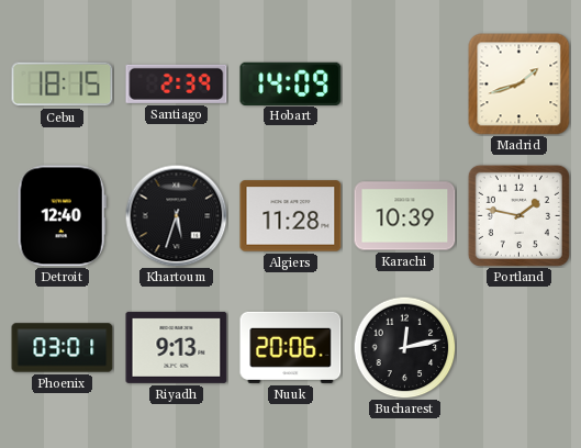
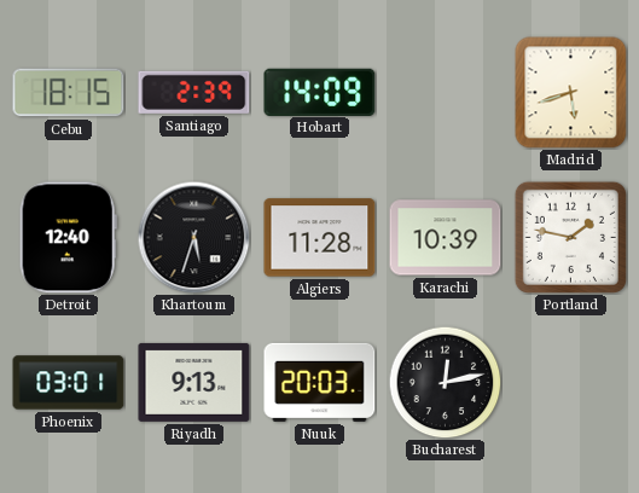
Madrid: 1:42 -> 5:42
Nuuk: 20:06 -> 20:03
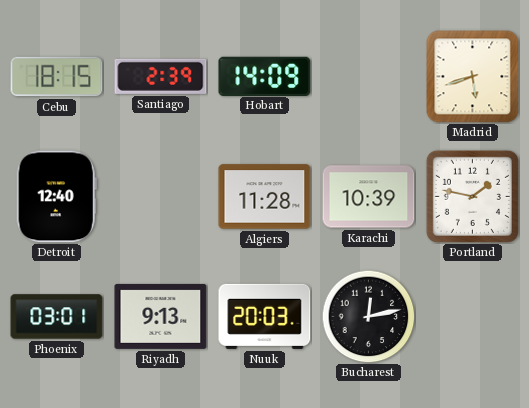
Khartoum: 5:33 -> none
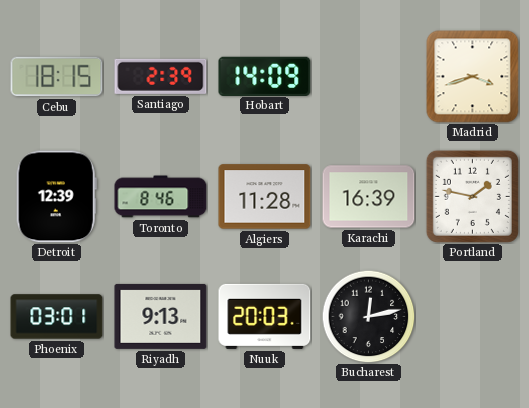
Madrid: 5:42 -> 3:42
Detroit: 12:40 -> 12:39
Toronto: none -> 8:46
Karachi: 10:39 -> 16:39
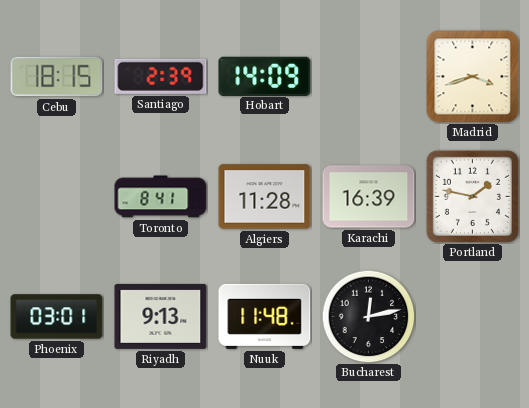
Detroit: 12:39 -> none
Toronto: 8:46 -> 8:41
Nuuk: 20:03 -> 11:48
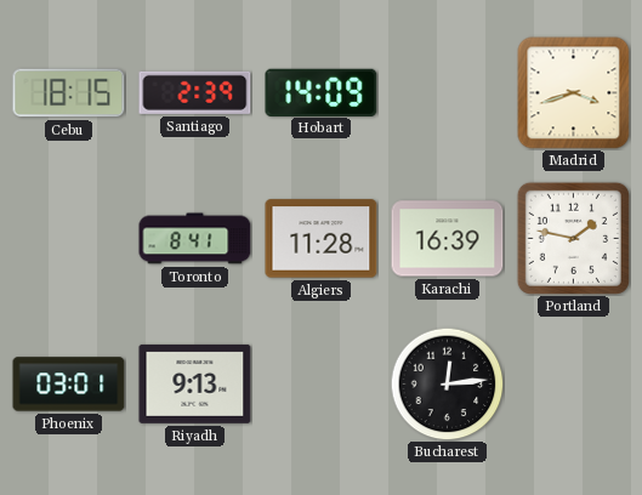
Nuuk: 11:48 -> none
Bucharest: 12:13 -> 12:14
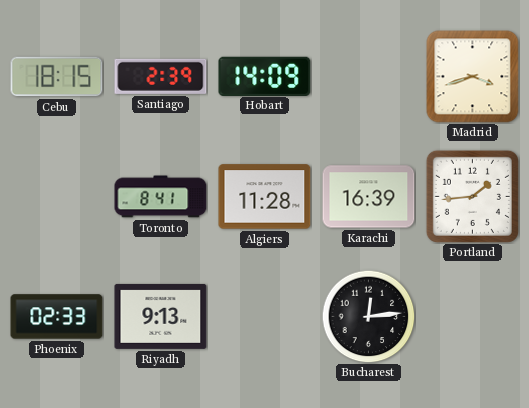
Portland: 1:47 -> 1:44
Phoenix: 03:01 -> 02:33
